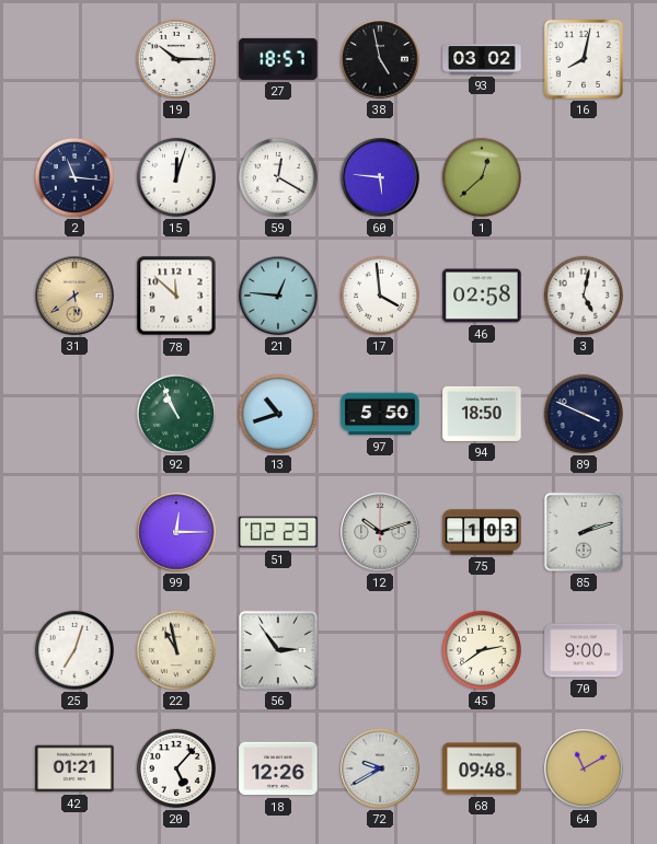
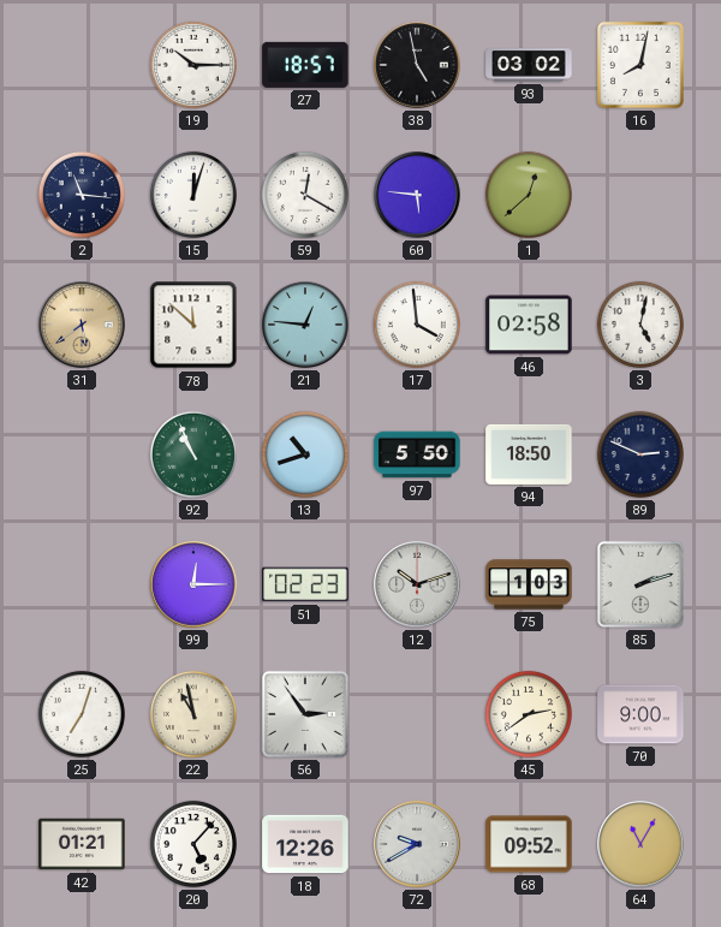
89: 3:49 -> 2:49
68: 09:48 -> 09:52
64: 11:10 -> 11:05
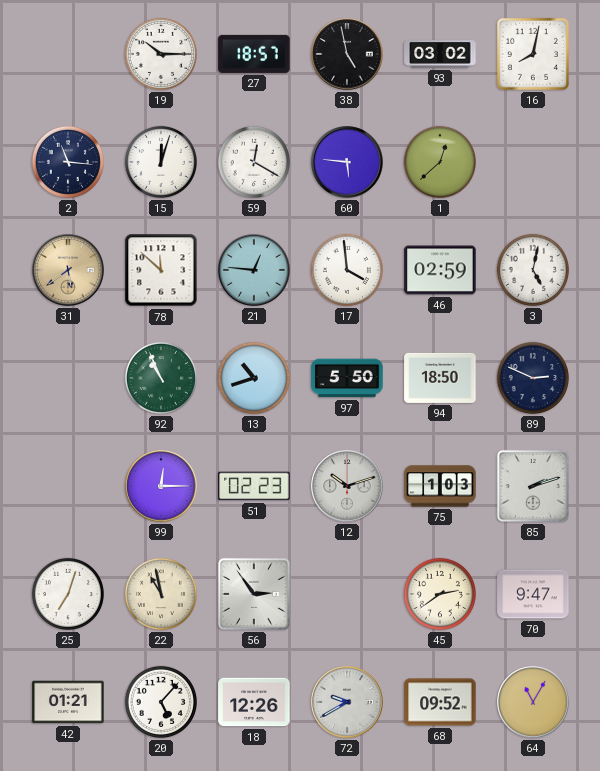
46: 02:58 -> 02:59
70: 9:00 -> 9:47
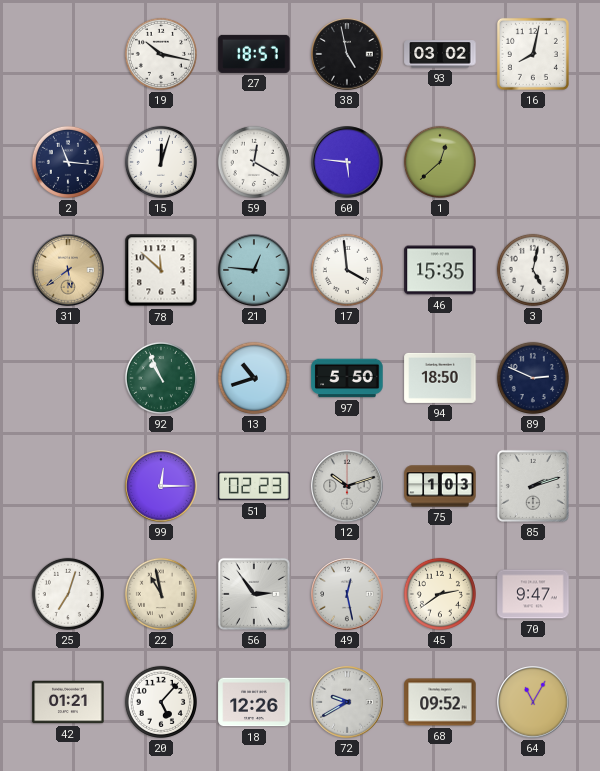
19: 10:15 -> 10:17
46: 02:59 -> 15:35
49: none -> 12:28
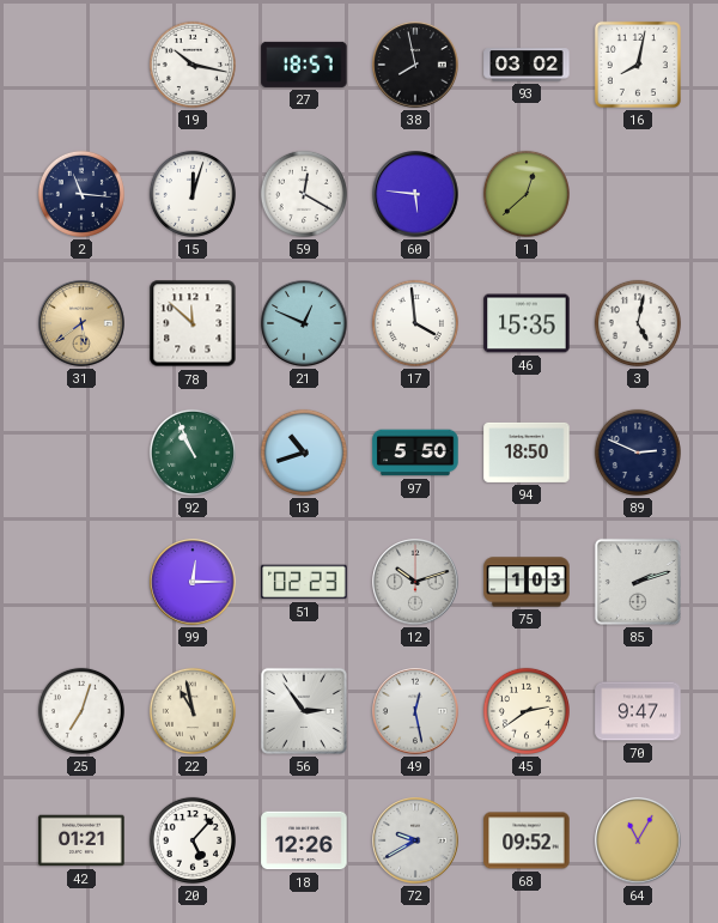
38: 4:58 -> 7:58
21: 12:46 -> 12:49
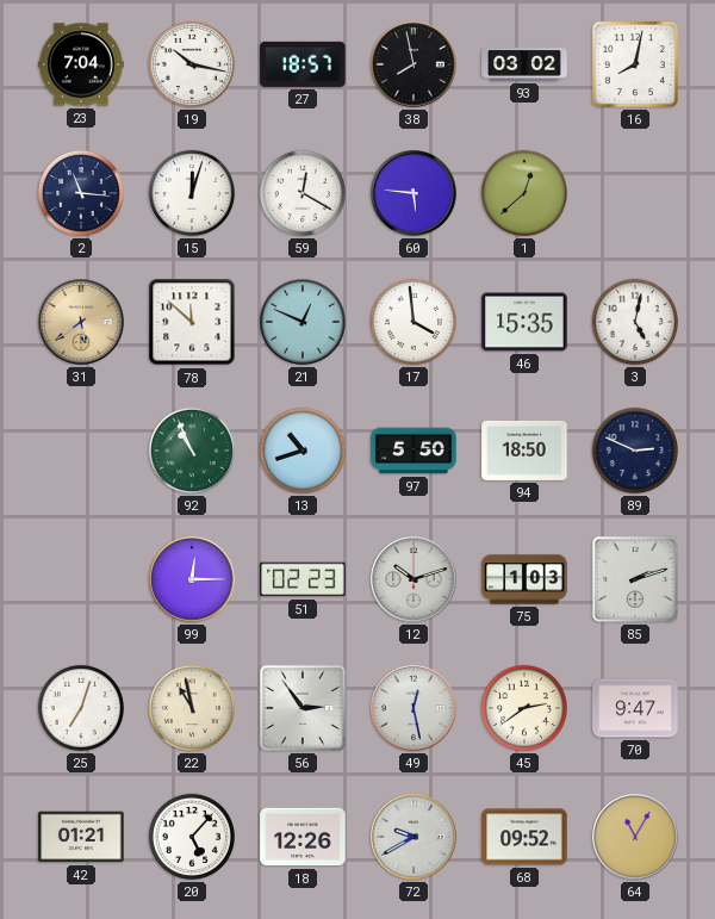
23: none -> 7:04
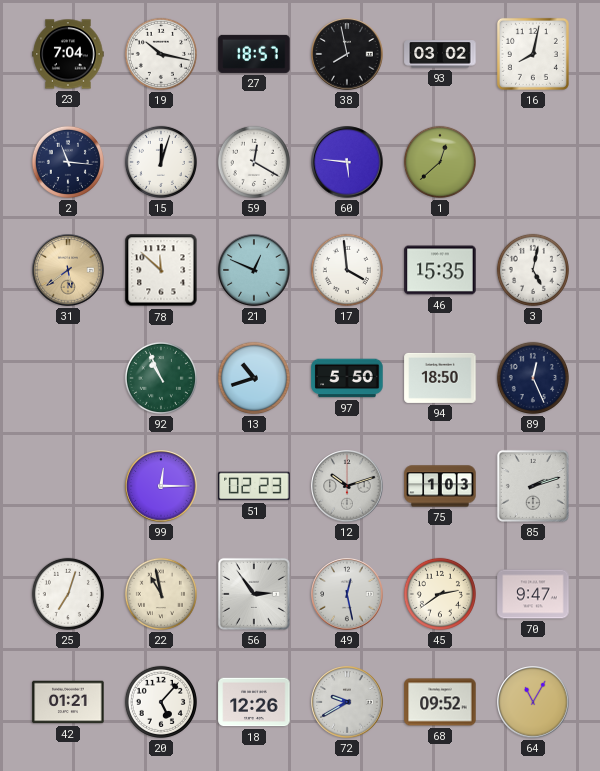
89: 2:49 -> 12:26
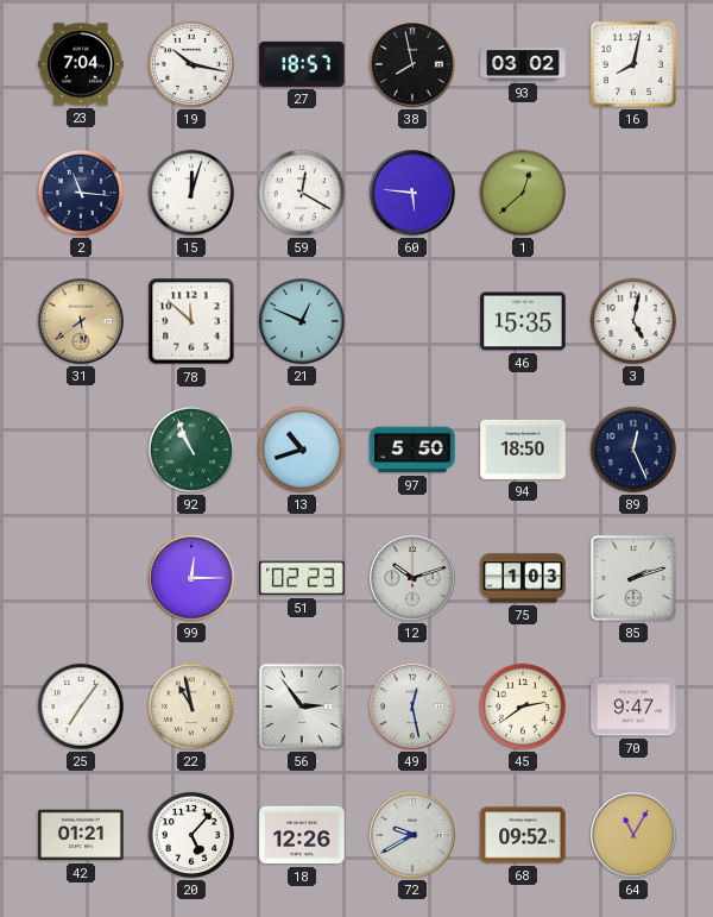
17: 3:59 -> none
25: 7:03 -> 7:06
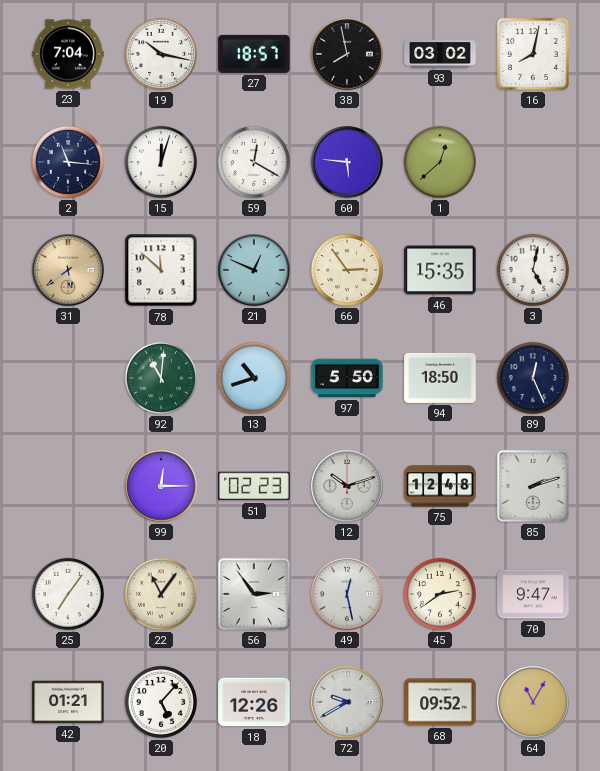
66: none -> 2:54
92: 10:56 -> 11:01
75: 1:03 -> 12:48
22: 10:58 -> 11:06
